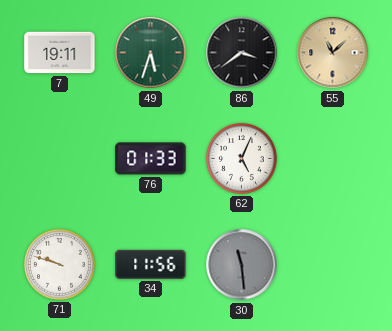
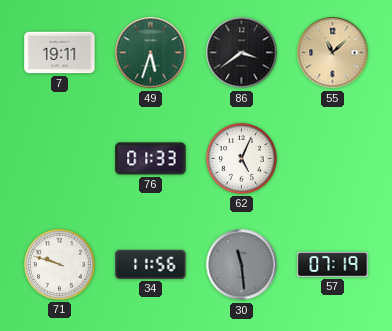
57: none -> 07:19
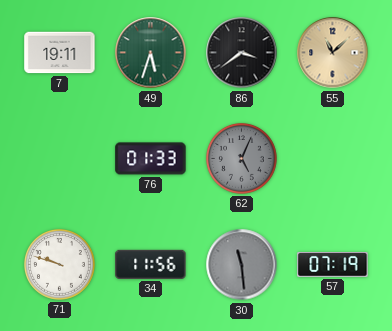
62 dial: white -> grey
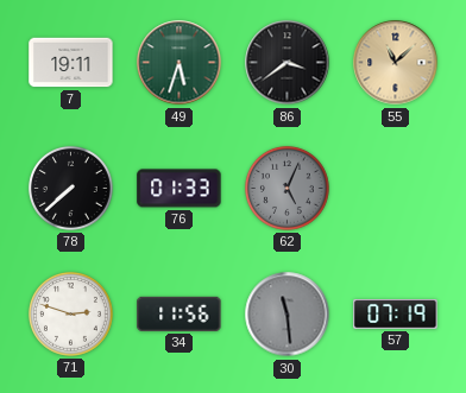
78: none -> 7:38
71: 9:48 -> 2:48
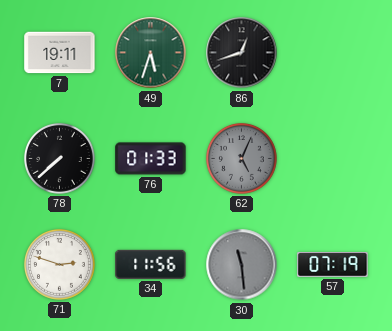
86: 3:39 -> 12:42
55: 11:08 -> none
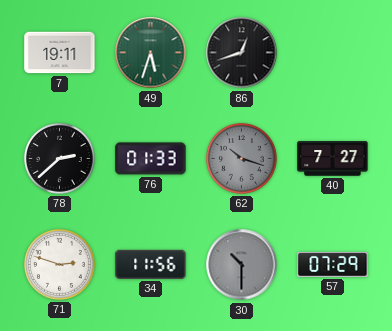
78: 7:38 -> 2:38
62: 5:04 -> 10:18
40: none -> 7:27
30: 11:29 -> 10:30
57: 07:19 -> 07:29
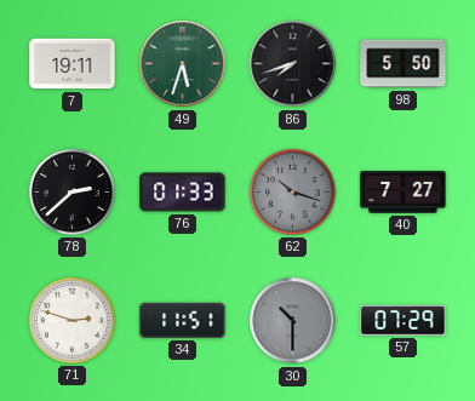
86: 12:42 -> 7:42
98: none -> 5:50
34: 11:56 -> 11:51
